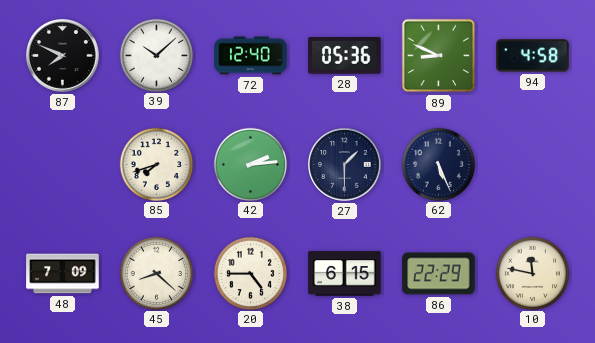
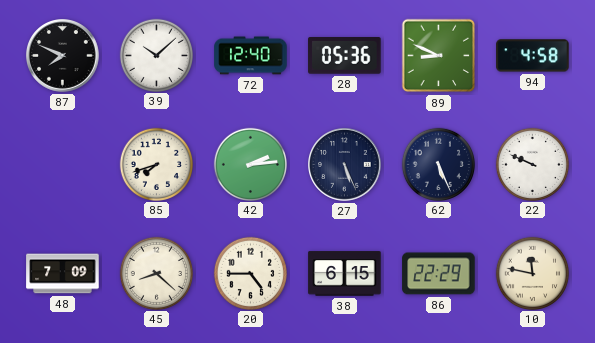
27: 1:30 -> 5:26
22: none -> 9:49
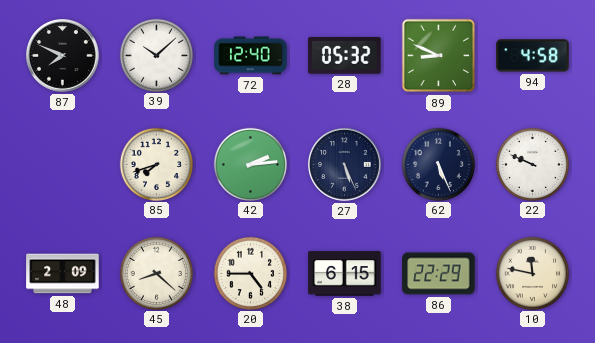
28: 05:36 -> 05:32
48: 7:09 -> 2:09
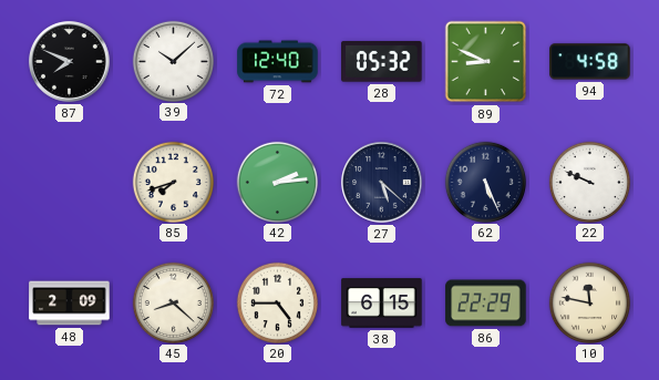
27: 5:26 -> 5:22
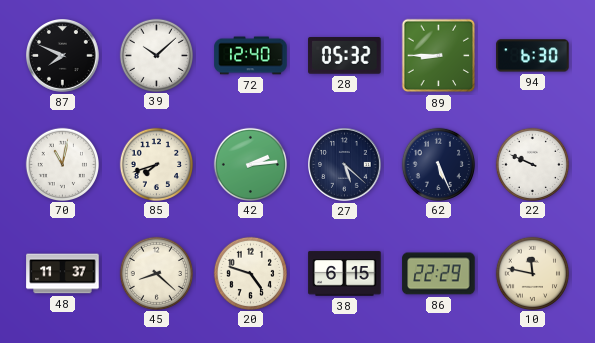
89: 8:49 -> 8:45
94: 4:58 -> 6:30
70: none -> 11:02
48: 2:09 -> 11:37
20: 4:45 -> 4:48
